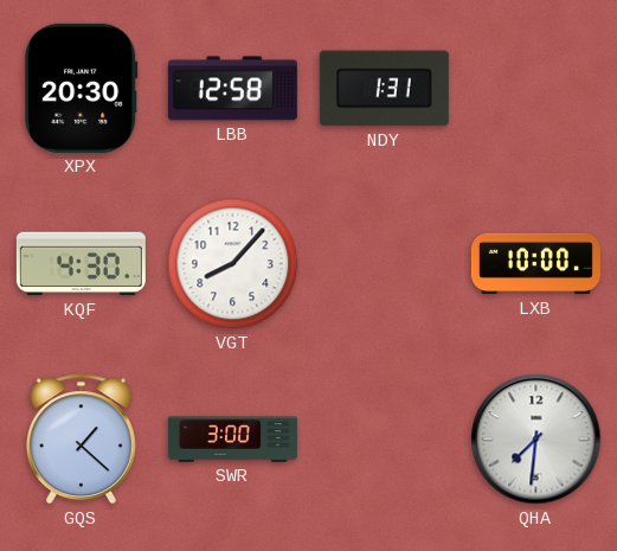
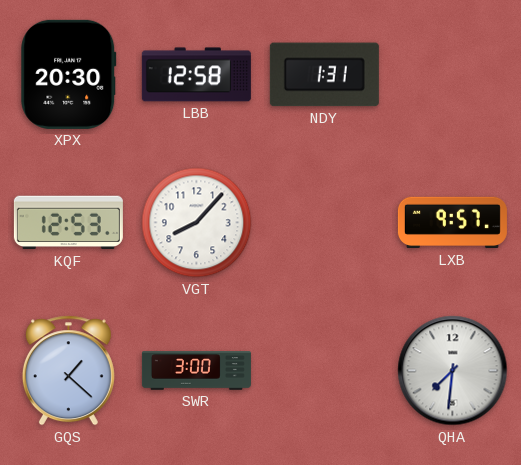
KQF: 4:30 -> 12:53
LXB: 10:00 -> 9:57
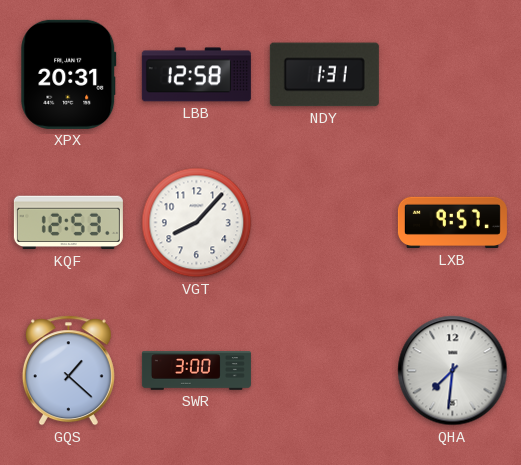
XPX: 20:30 -> 20:31
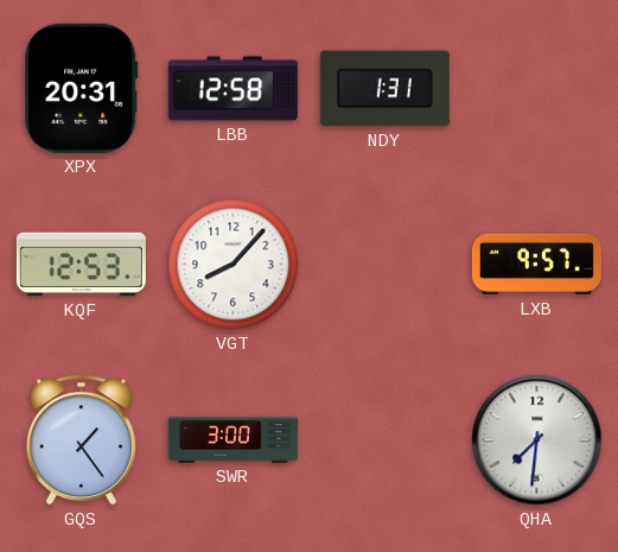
GQS: 1:22 -> 1:24
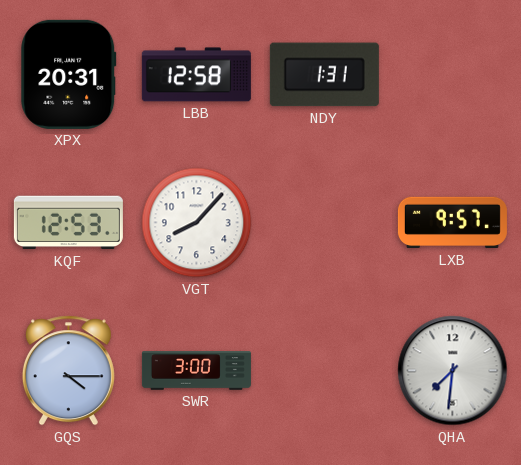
GQS: 1:24 -> 4:15
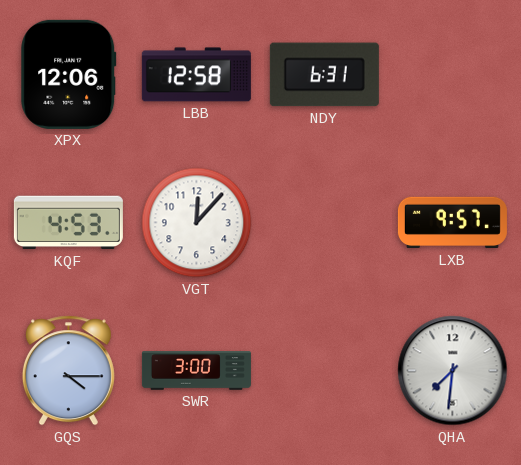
XPX: 20:31 -> 12:06
NDY: 1:31 -> 6:31
KQF: 12:53 -> 4:53
VGT: 8:07 -> 12:07
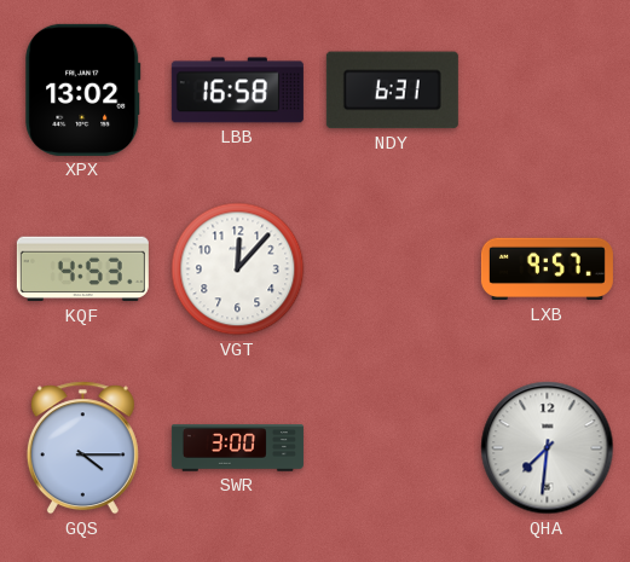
XPX: 12:06 -> 13:02
LBB: 12:58 -> 16:58
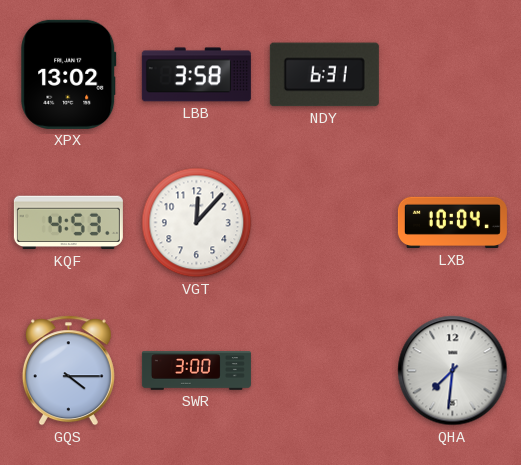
LBB: 16:58 -> 3:58
LXB: 9:57 -> 10:04
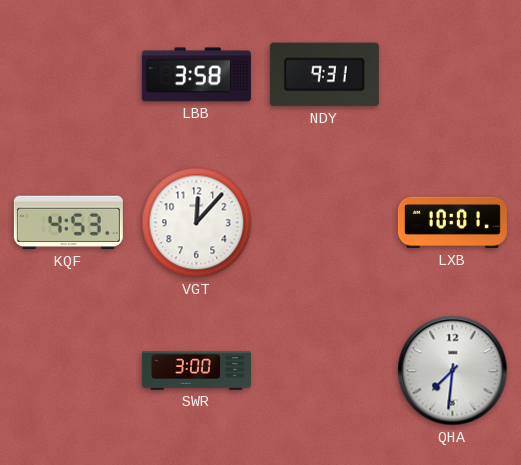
XPX: 13:02 -> none
NDY: 6:31 -> 9:31
LXB: 10:04 -> 10:01
GQS: 4:15 -> none
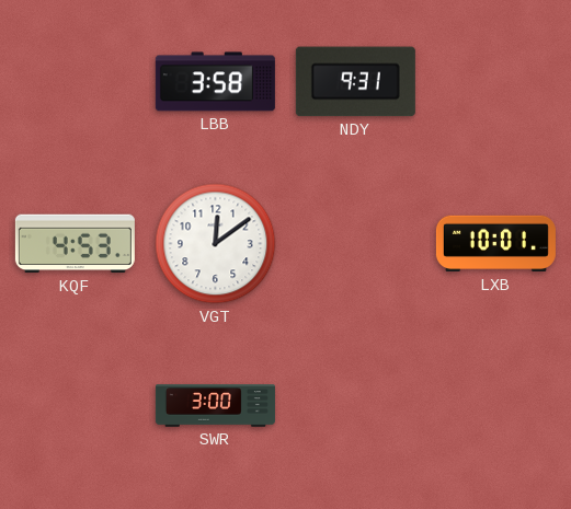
VGT: 12:07 -> 12:09
QHA: 7:31 -> none
